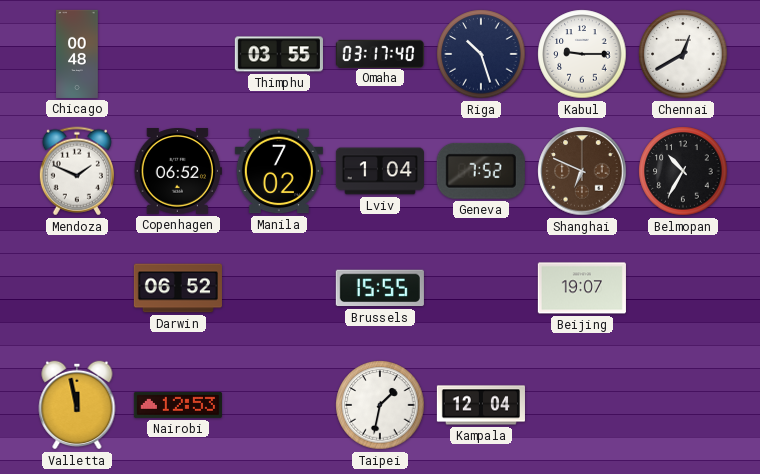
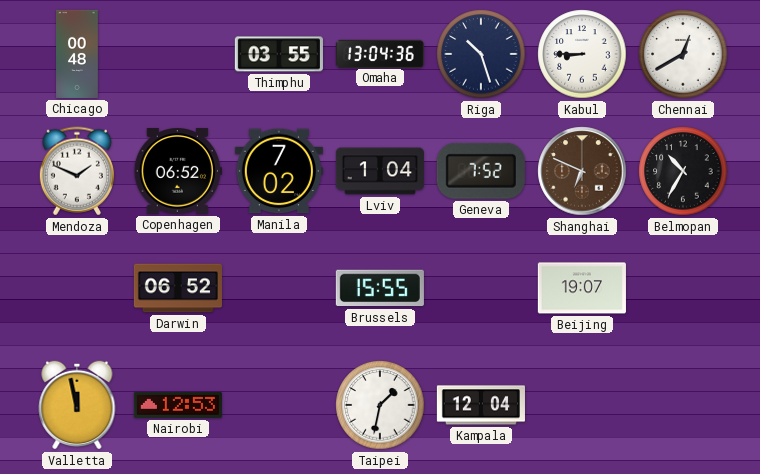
Omaha: 03:17 -> 13:04
Kabul: 9:15 -> 8:45
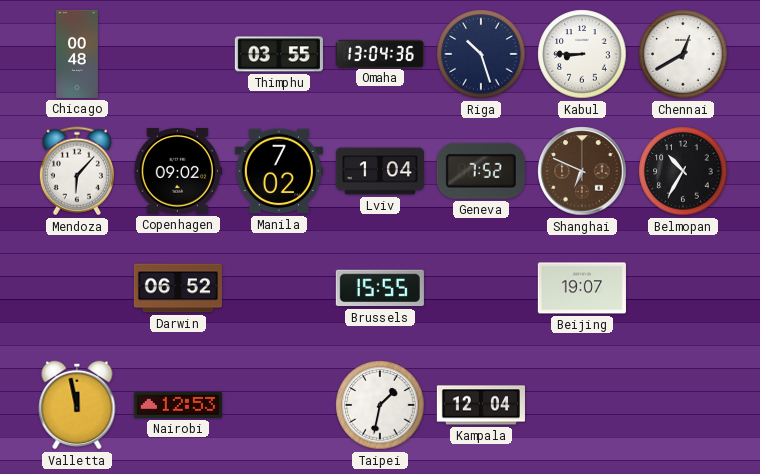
Mendoza: 1:49 -> 6:07
Copenhagen: 06:52 -> 09:02
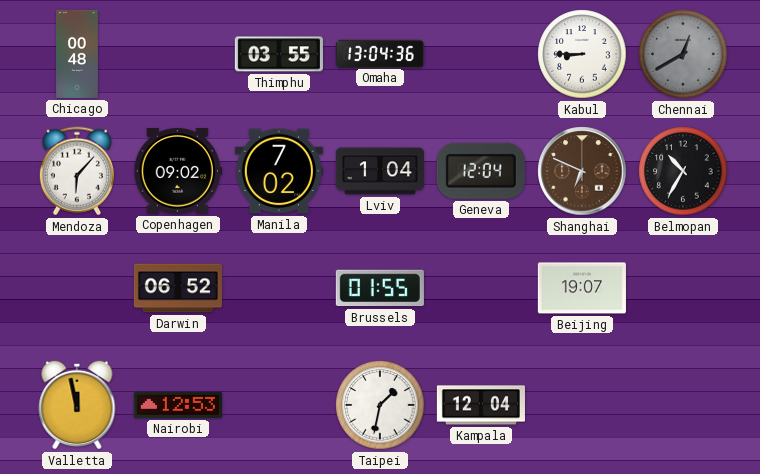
Riga: 10:27 -> none
Chennai dial: white -> grey
Geneva: 7:52 -> 12:04
Brussels: 15:55 -> 01:55
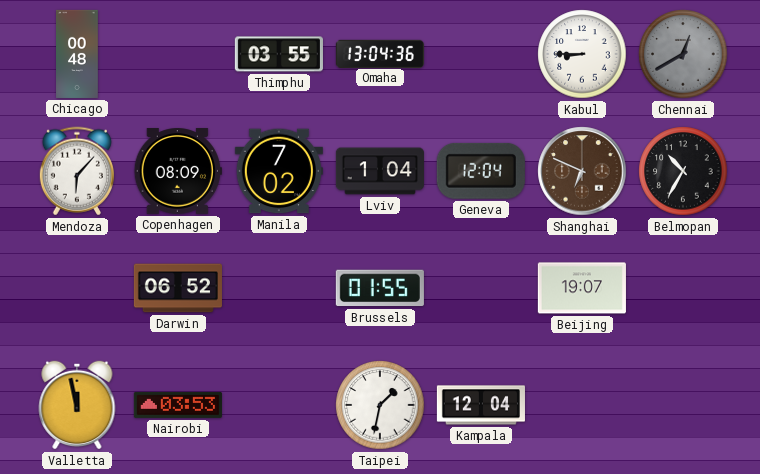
Copenhagen: 09:02 -> 08:09
Nairobi: 12:53 -> 03:53
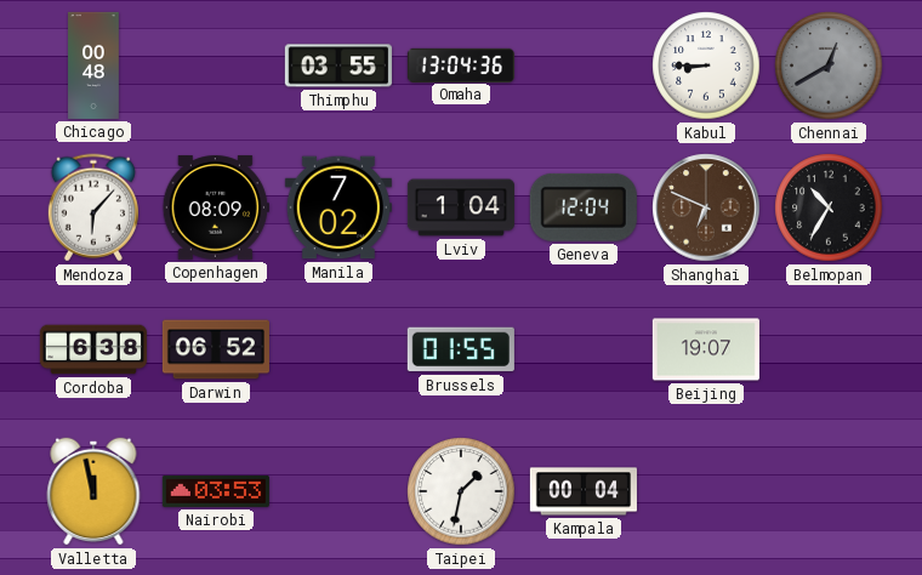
Cordoba: none -> 6:38
Kampala: 12:04 -> 00:04
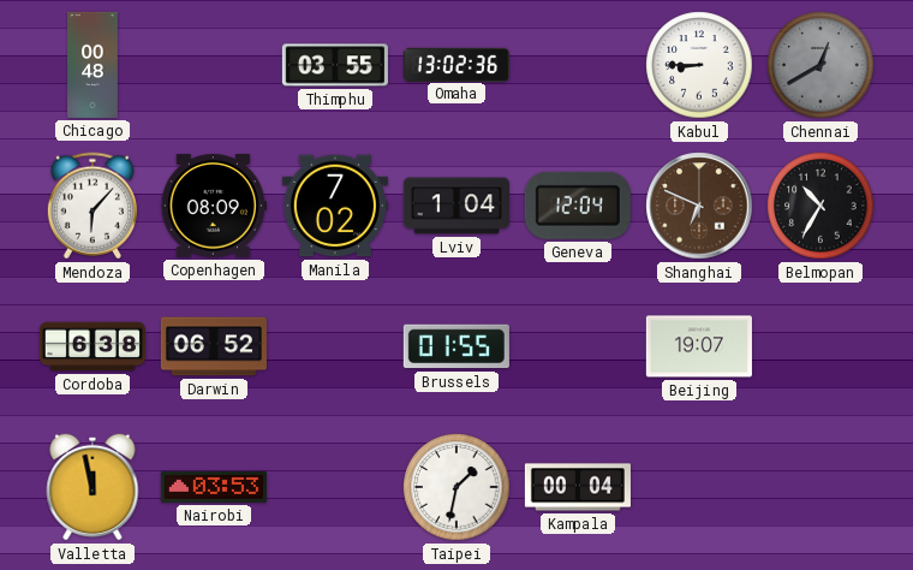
Omaha: 13:04 -> 13:02
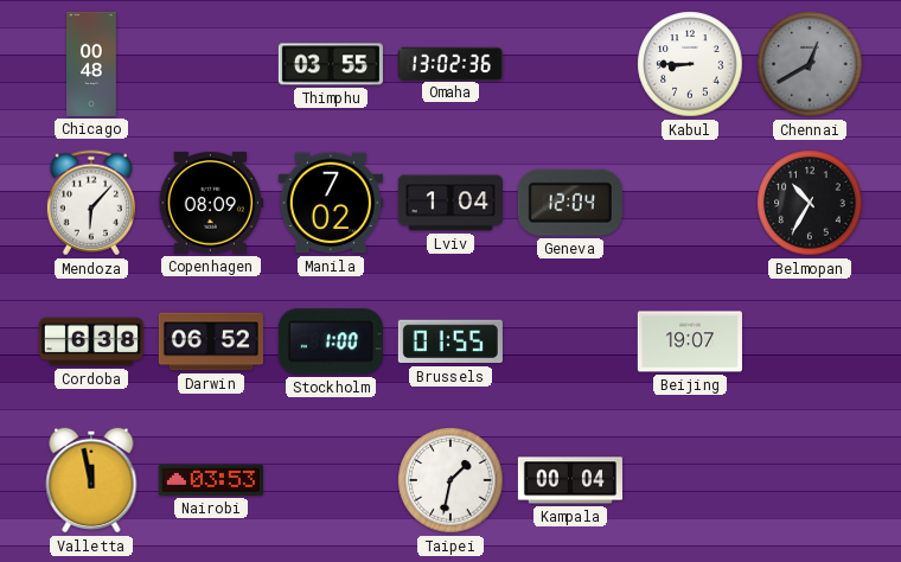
Shanghai: 6:49 -> none
Stockholm: none -> 1:00
